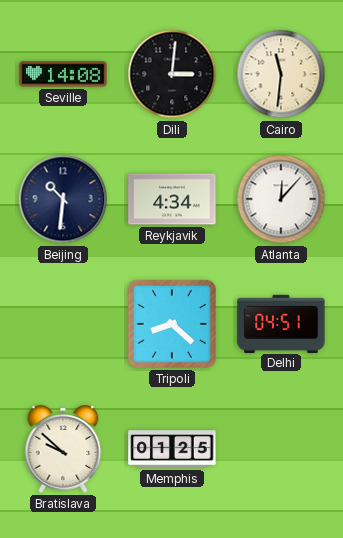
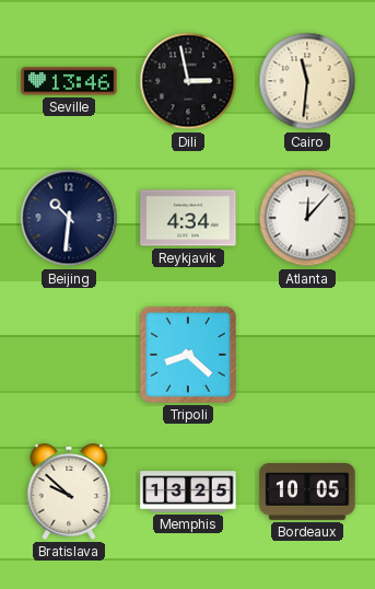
Seville: 14:08 -> 13:46
Dili: 3:01 -> 2:58
Delhi: 04:51 -> none
Memphis: 01:25 -> 13:25
Bordeaux: none -> 10:05
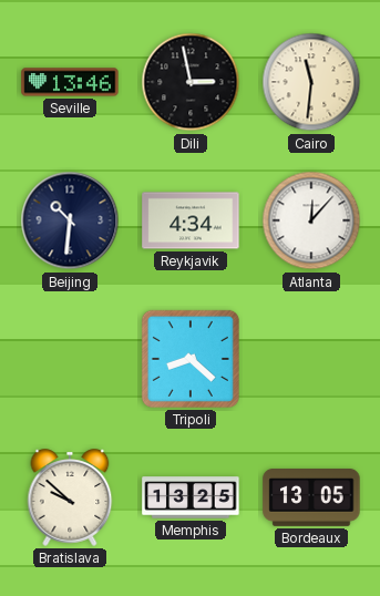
Bordeaux: 10:05 -> 13:05
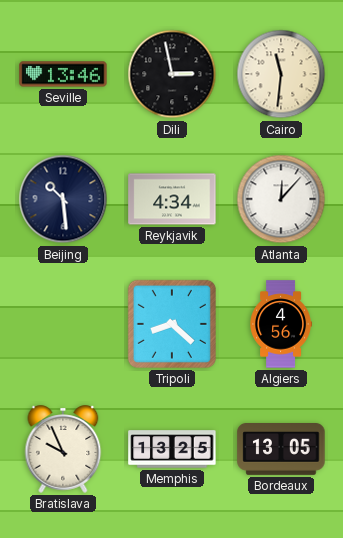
Beijing: 10:31 -> 10:29
Algiers: none -> 4:56
Bratislava: 9:52 -> 9:56
